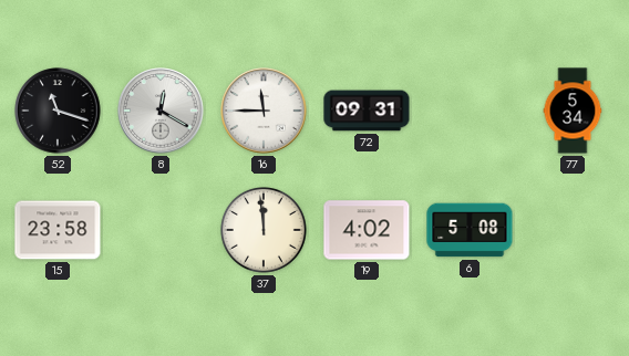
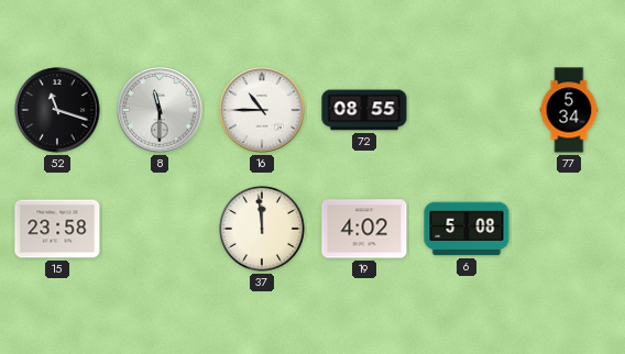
8: 12:20 -> 11:30
16: 11:45 -> 10:45
72: 09:31 -> 08:55
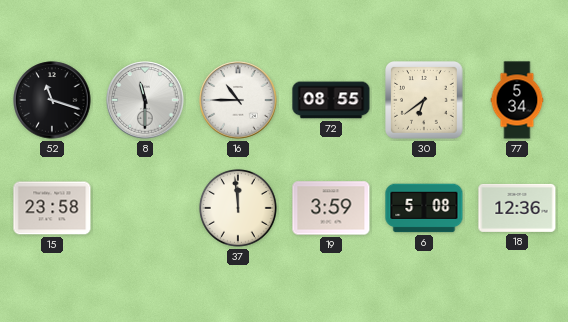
30: none -> 6:39
19: 4:02 -> 3:59
18: none -> 12:36
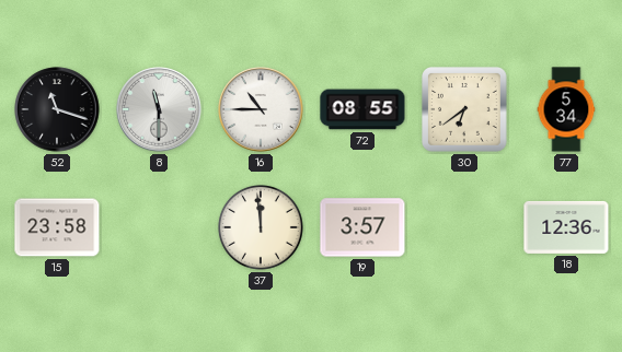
19: 3:59 -> 3:57
6: 5:08 -> none
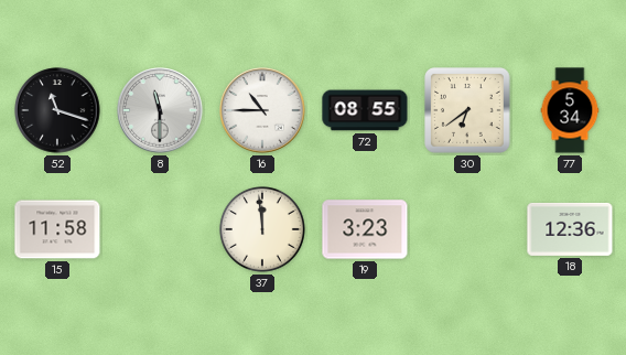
15: 23:58 -> 11:58
19: 3:57 -> 3:23
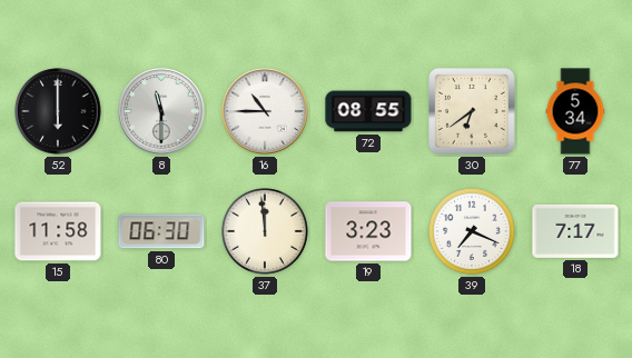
52: 11:18 -> 6:00
80: none -> 06:30
39: none -> 7:19
18: 12:36 -> 7:17
